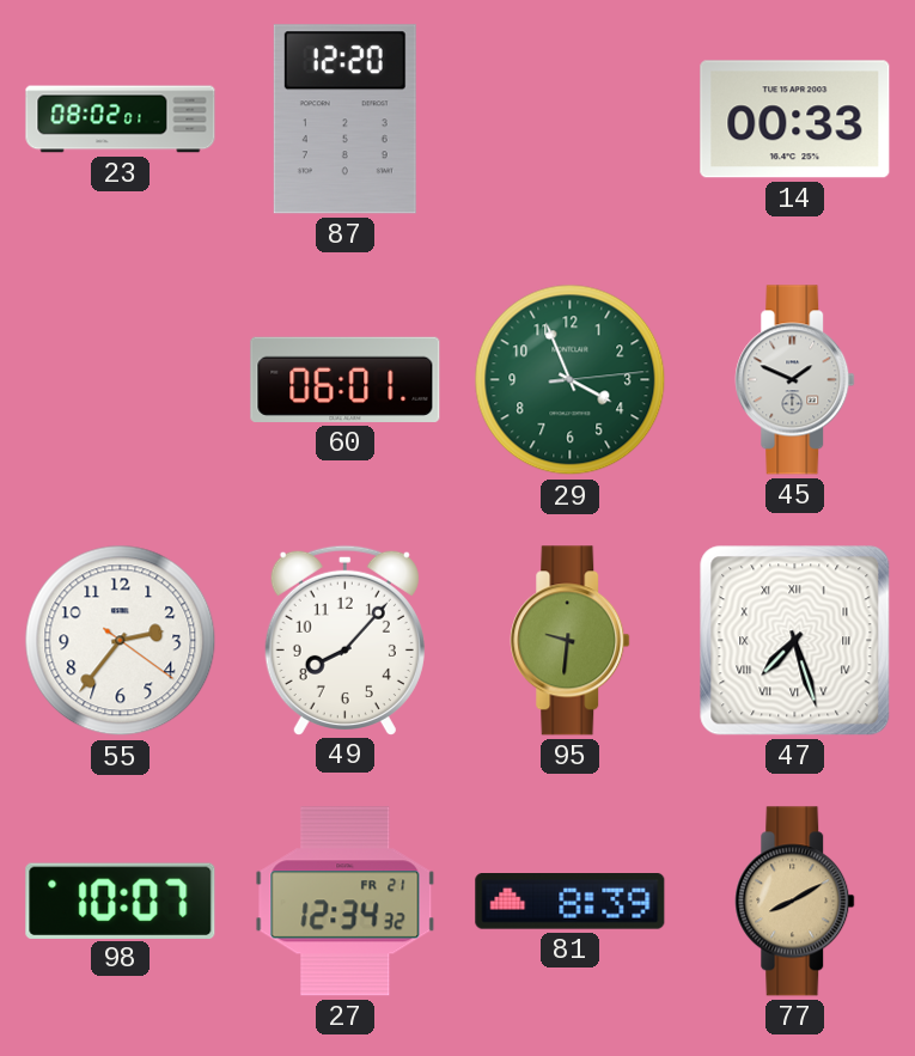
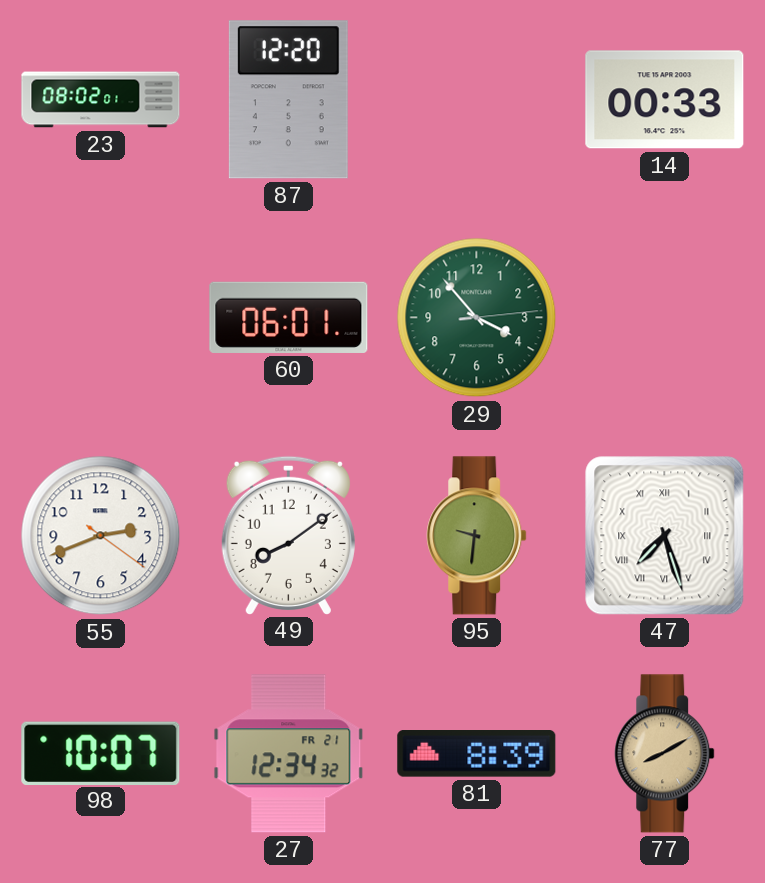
29: 3:56 -> 3:53
45: 1:49 -> none
55: 2:36 -> 2:41
49: 8:07 -> 8:09
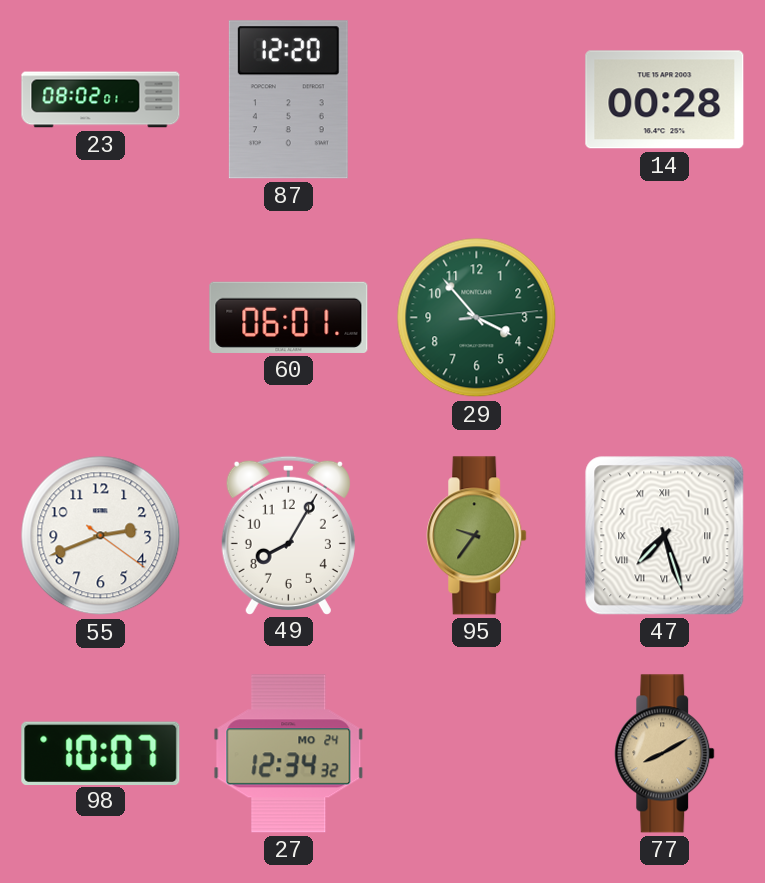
14: 00:33 -> 00:28
49: 8:09 -> 8:05
95: 9:31 -> 9:36
27 date: FR 21 -> MO 24
81: 8:39 -> none
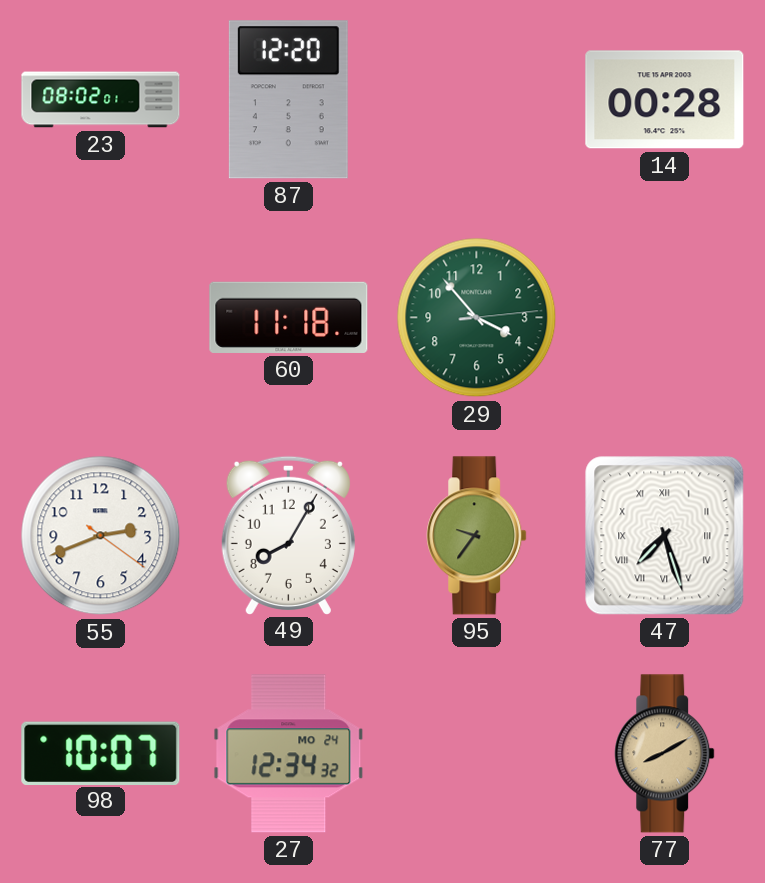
60: 06:01 -> 11:18
